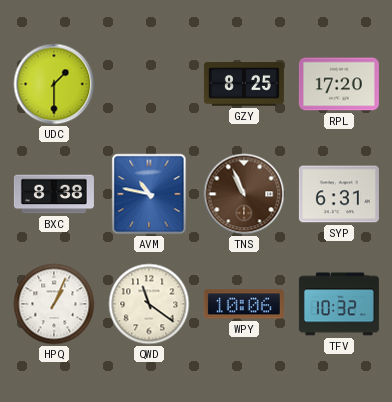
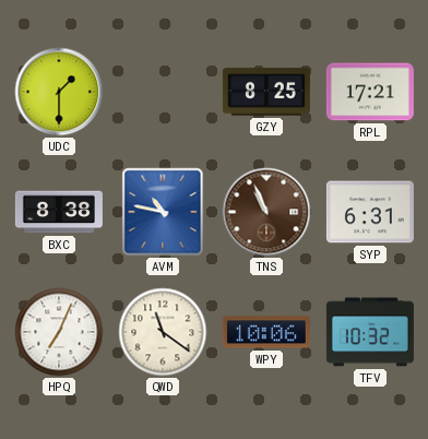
RPL: 17:20 -> 17:21
HPQ: 1:04 -> 7:04
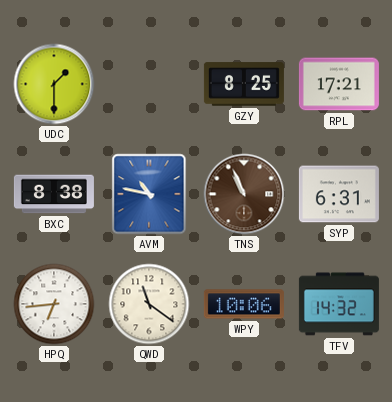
HPQ: 7:04 -> 6:44
TFV: 10:32 -> 14:32
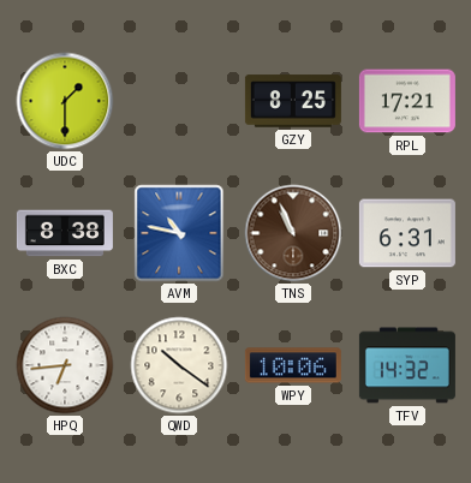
QWD: 11:21 -> 10:21
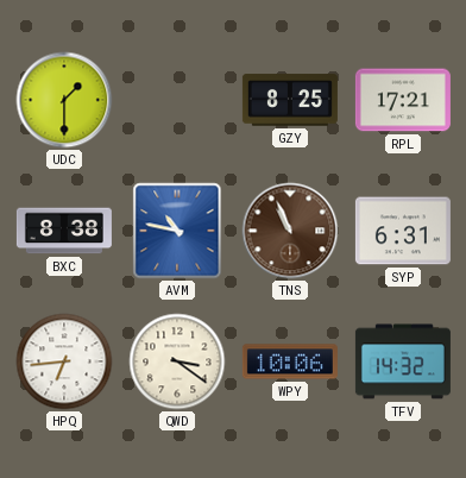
QWD: 10:21 -> 3:21
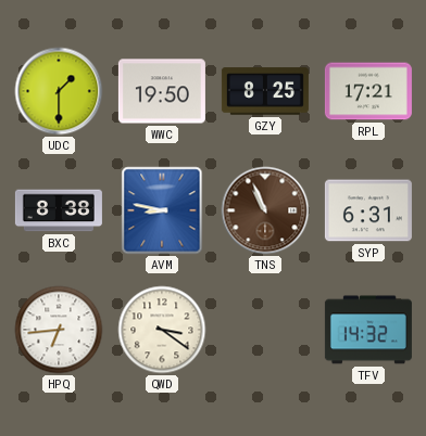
WWC: none -> 19:50
AVM: 10:47 -> 8:47
WPY: 10:06 -> none
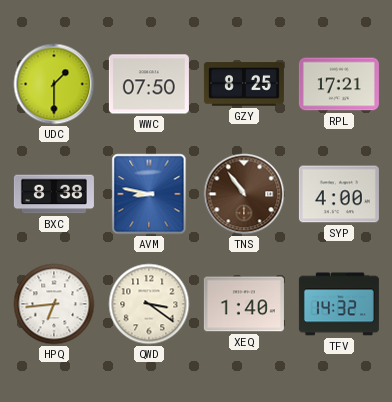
WWC: 19:50 -> 07:50
TNS: 10:56 -> 10:54
SYP: 6:31 -> 4:00
XEQ: none -> 1:40
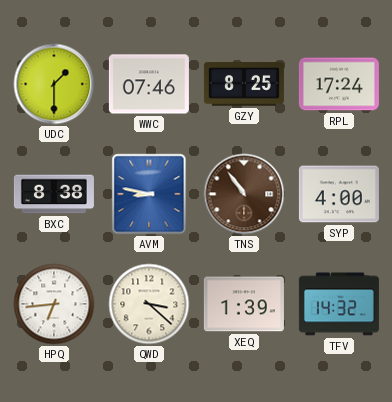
WWC: 07:50 -> 07:46
RPL: 17:21 -> 17:24
QWD: 3:21 -> 3:22
XEQ: 1:40 -> 1:39
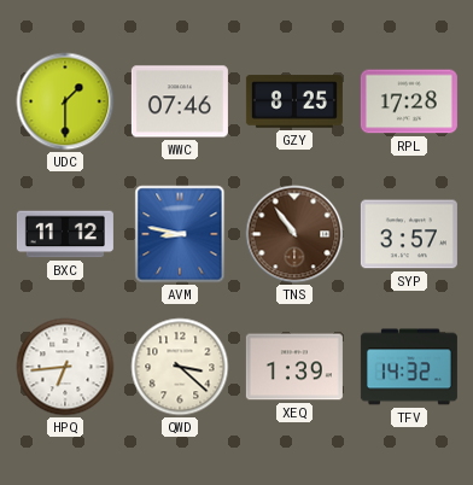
RPL: 17:24 -> 17:28
BXC: 8:38 -> 11:12
SYP: 4:00 -> 3:57
